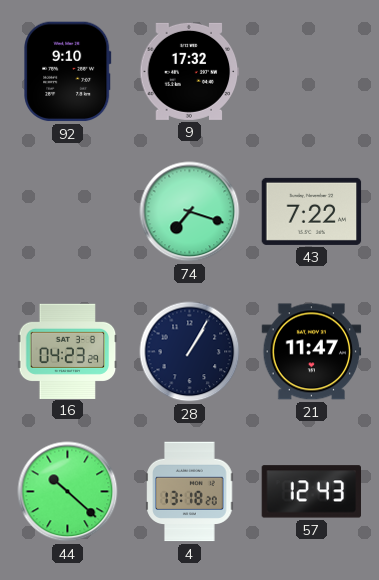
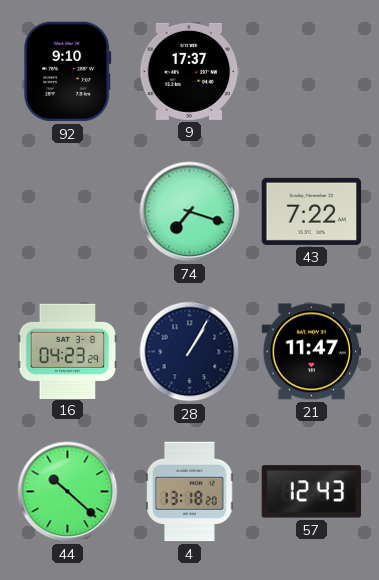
9: 17:32 -> 17:37
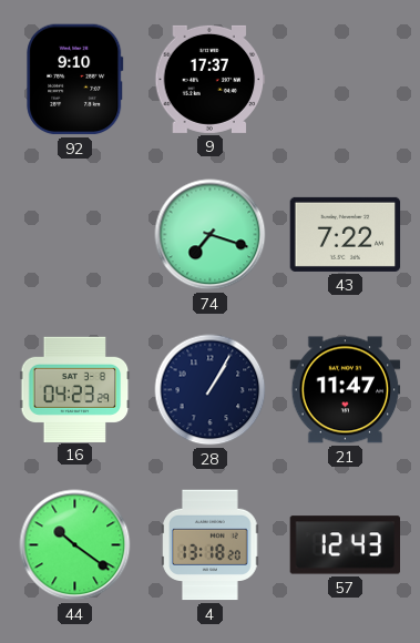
44: 10:22 -> 10:21
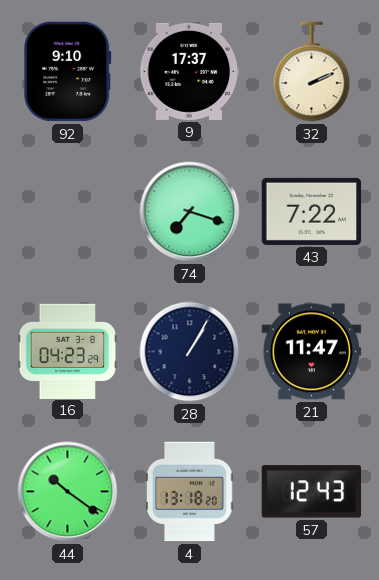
32: none -> 2:11
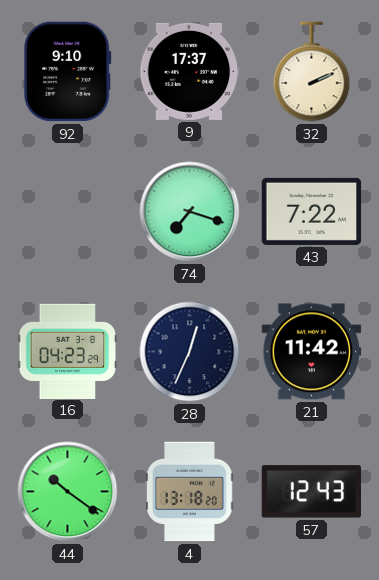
28: 1:05 -> 12:34
21: 11:47 -> 11:42
